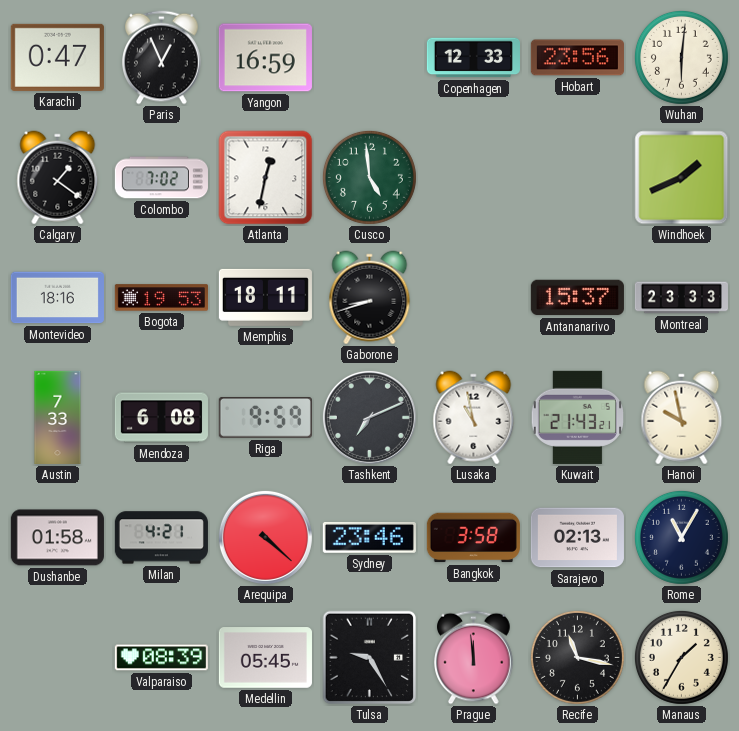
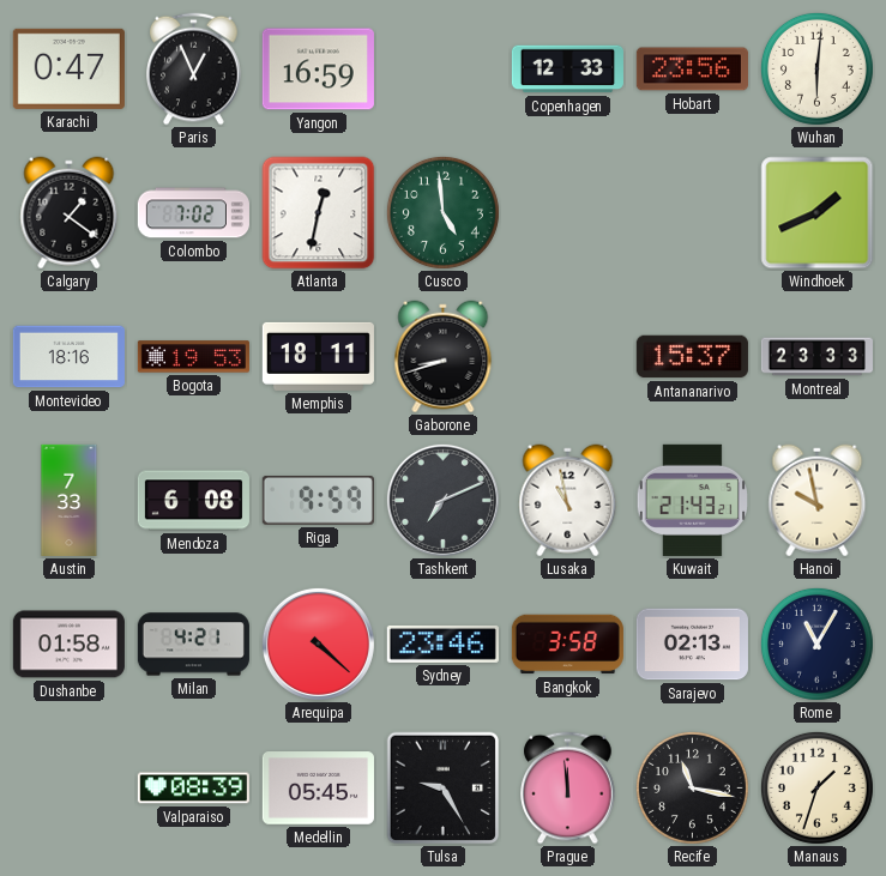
Manaus: 1:35 -> 1:33
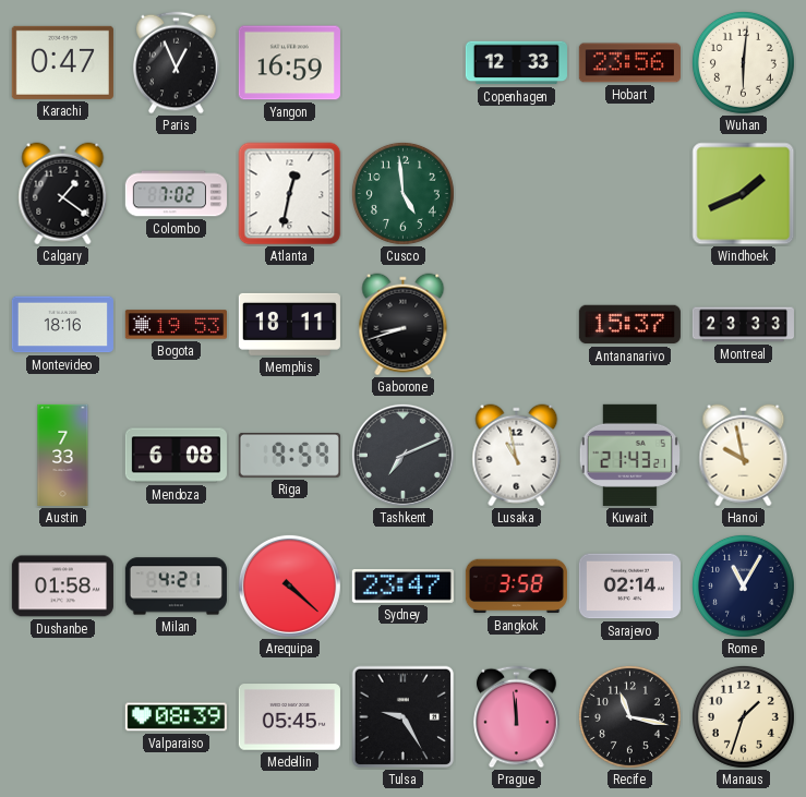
Sydney: 23:46 -> 23:47
Sarajevo: 02:13 -> 02:14
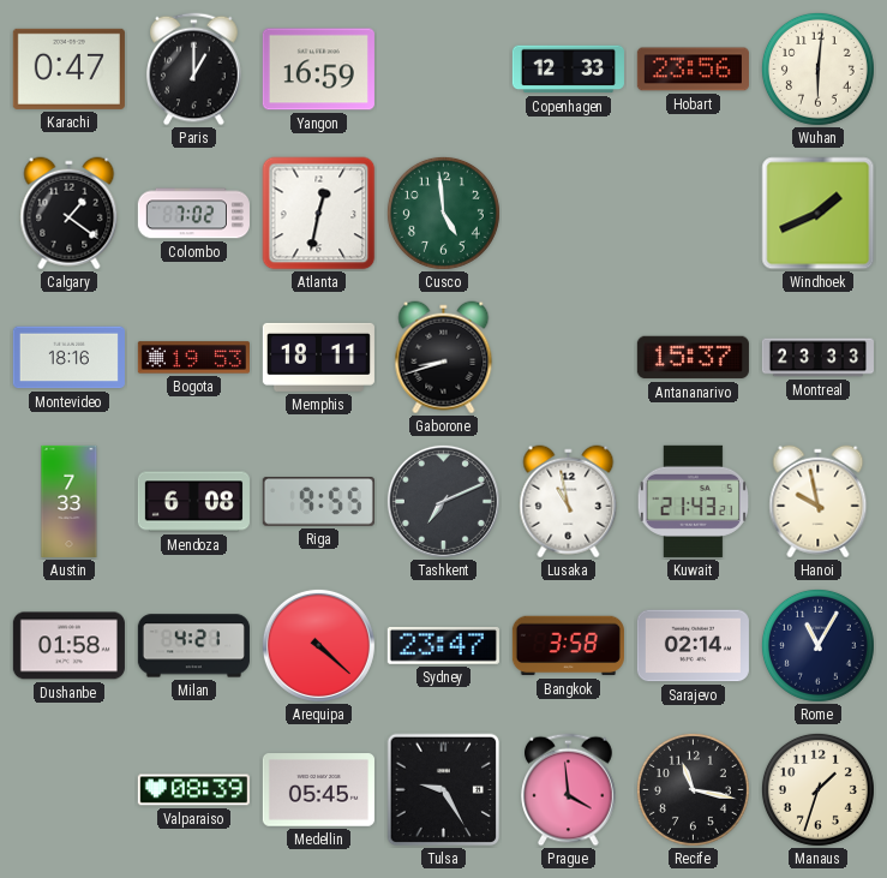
Paris: 12:56 -> 1:00
Riga: 9:59 -> 9:55
Prague: 11:59 -> 3:59
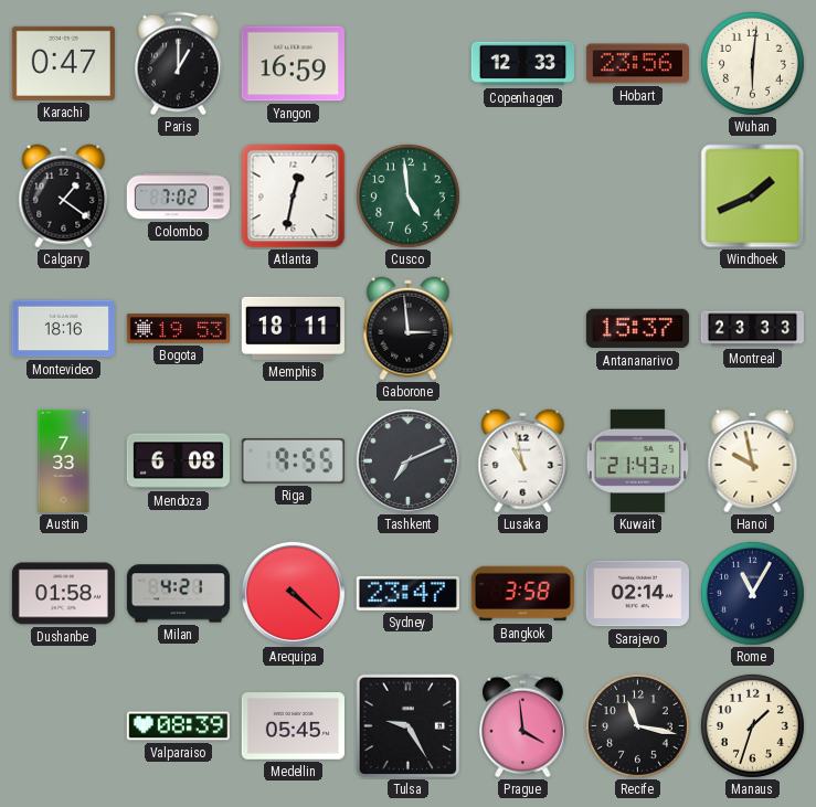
Gaborone: 8:42 -> 2:59
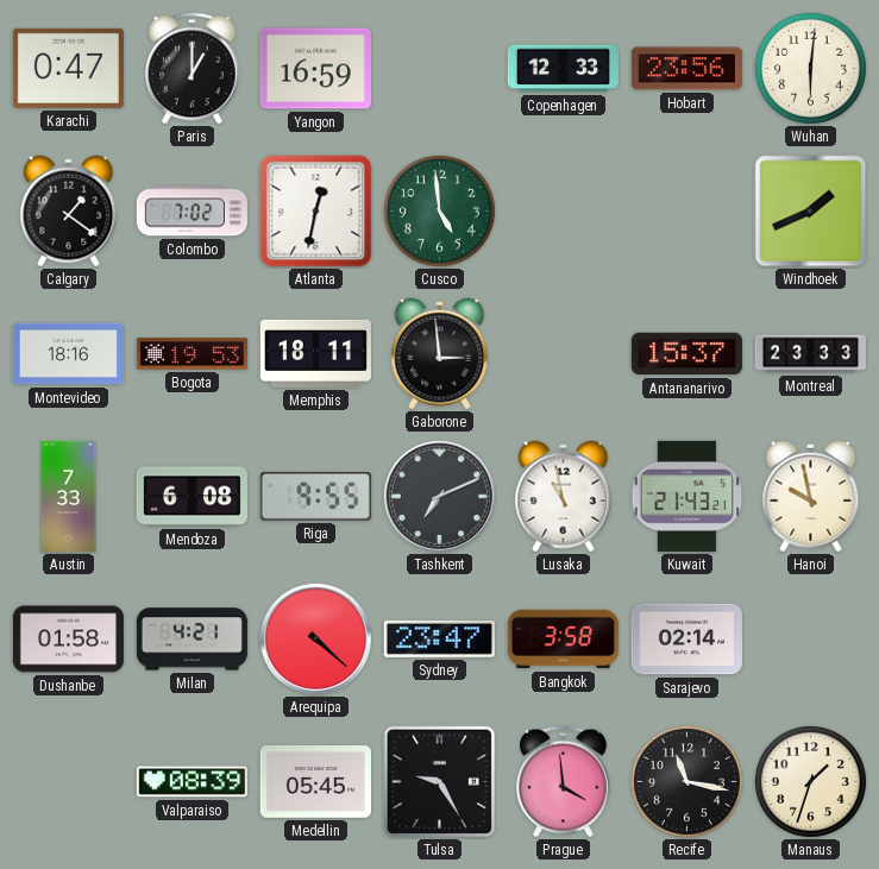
Rome: 11:05 -> none
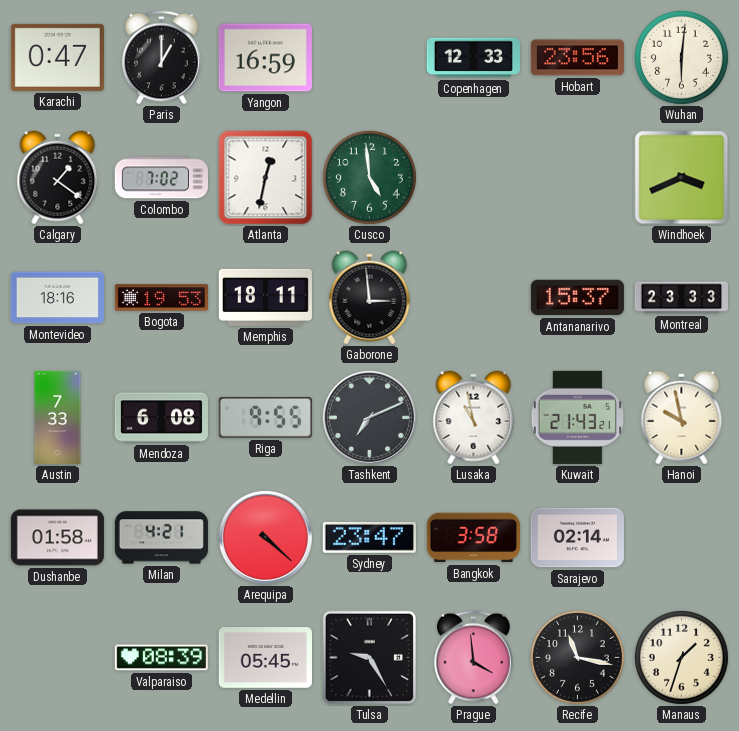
Windhoek: 1:41 -> 3:41
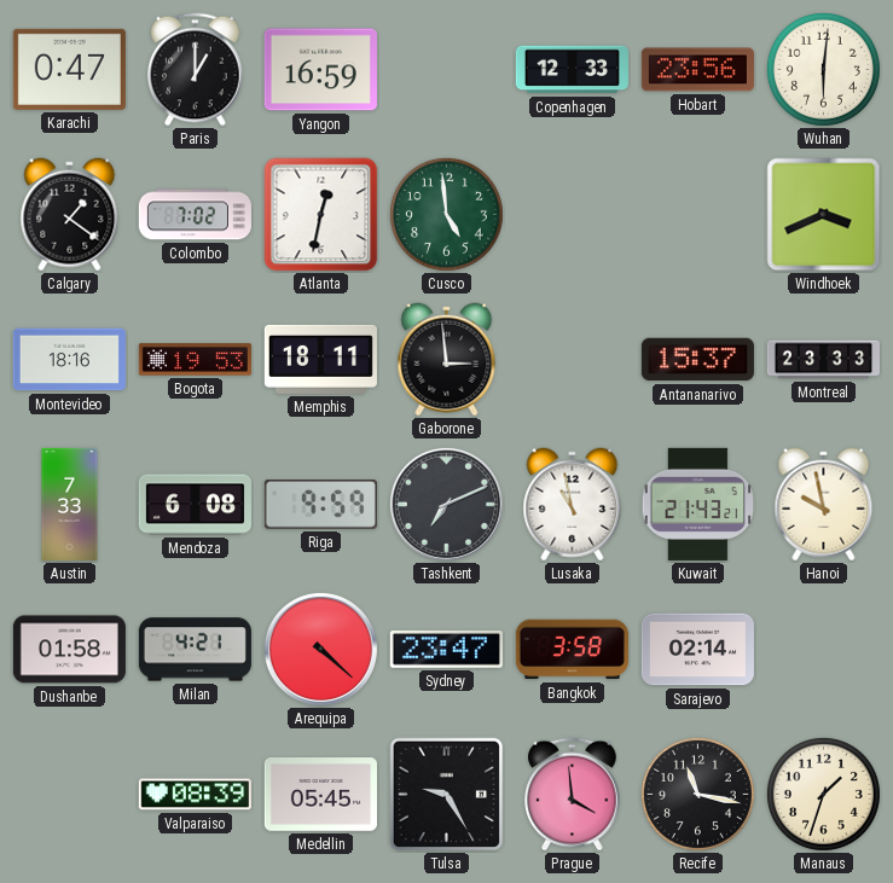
Riga: 9:55 -> 9:59
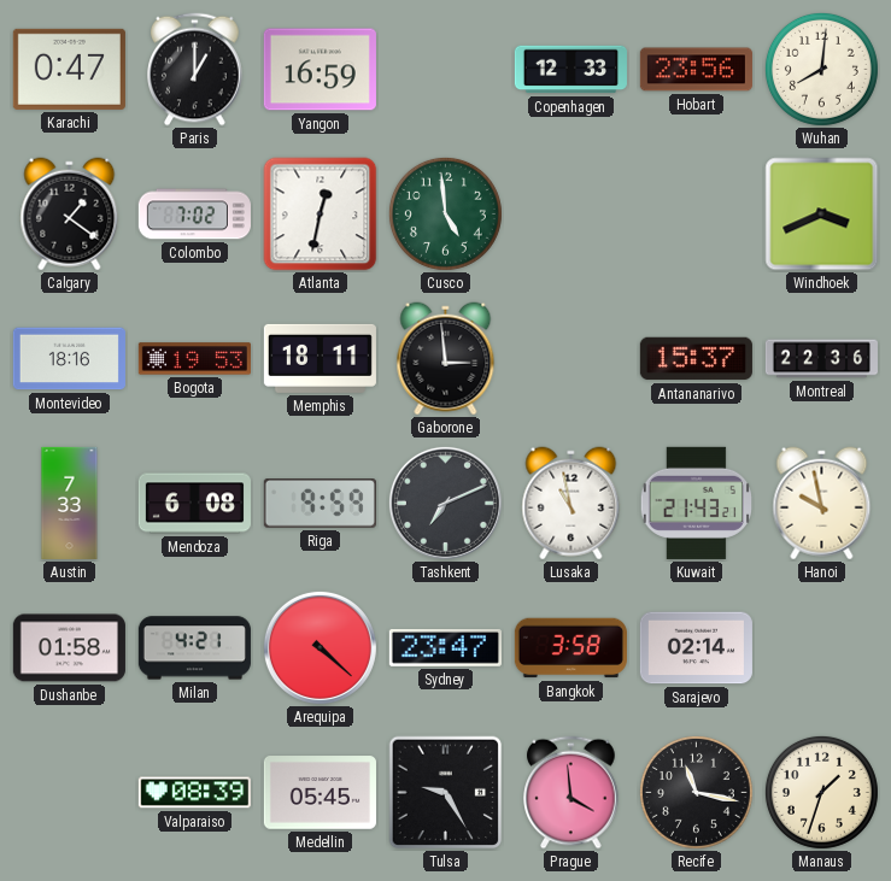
Wuhan: 6:01 -> 8:01
Montreal: 23:33 -> 22:36
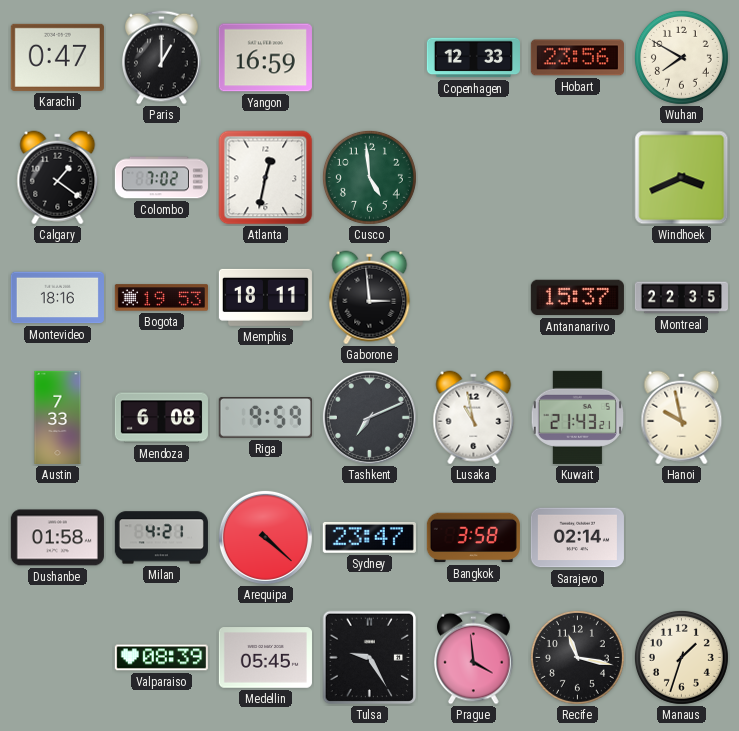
Wuhan: 8:01 -> 7:50
Montreal: 22:36 -> 22:35
